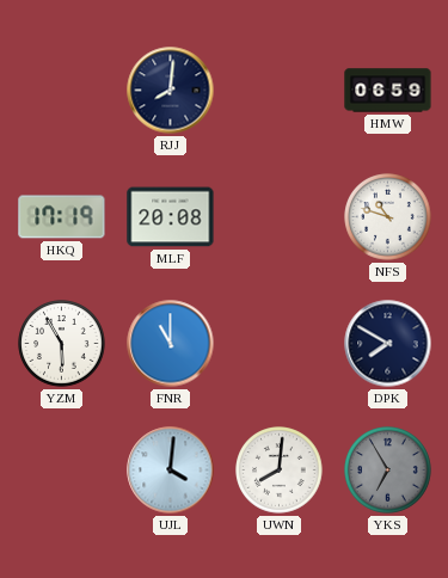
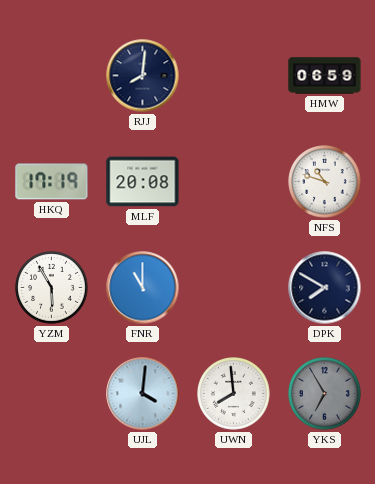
UWN: 8:01 -> 7:59
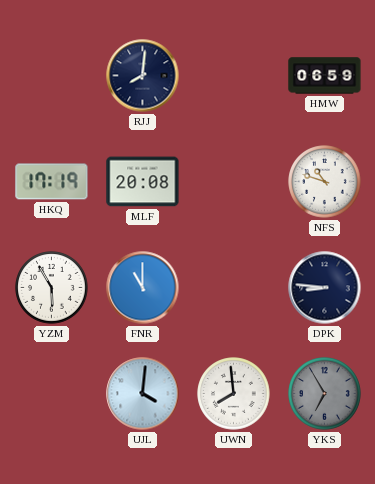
DPK: 7:50 -> 8:46
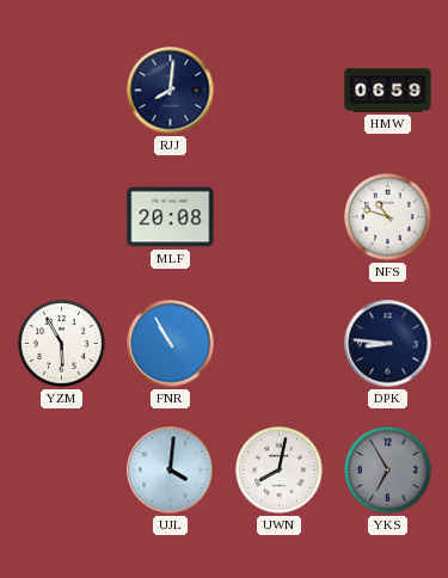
HKQ: 17:19 -> none
FNR: 11:00 -> 10:55
UWN: 7:59 -> 8:02
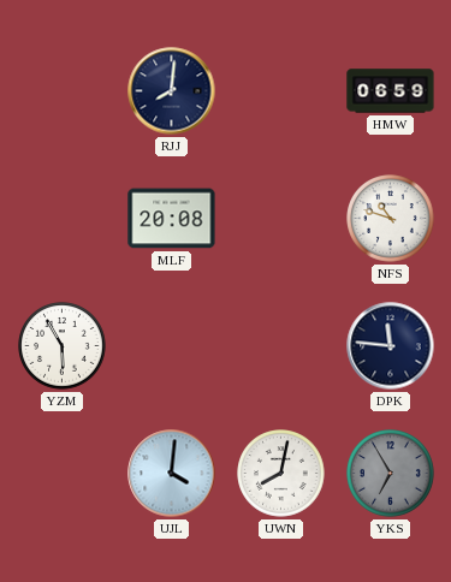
FNR: 10:55 -> none
DPK: 8:46 -> 11:46
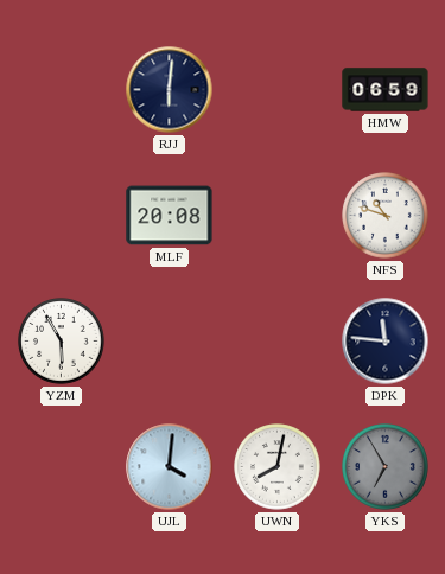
RJJ: 8:01 -> 6:01
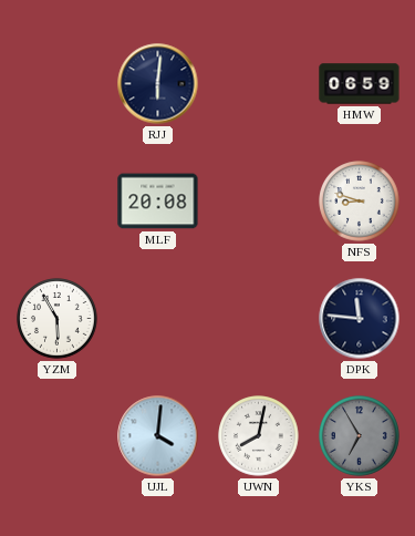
NFS: 10:48 -> 8:48
